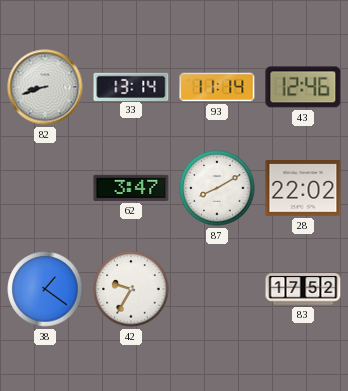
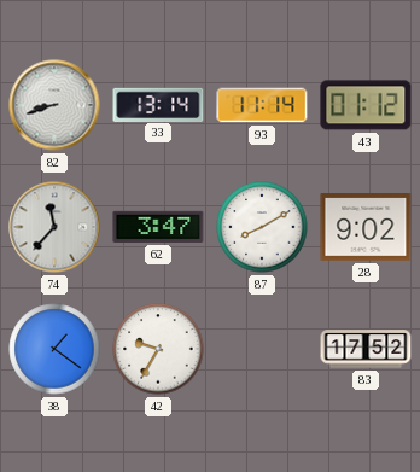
43: 12:46 -> 01:12
74: none -> 11:37
28: 22:02 -> 9:02
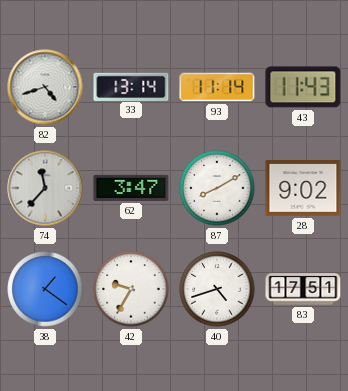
82: 8:42 -> 4:42
43: 01:12 -> 11:43
40: none -> 4:42
83: 17:52 -> 17:51
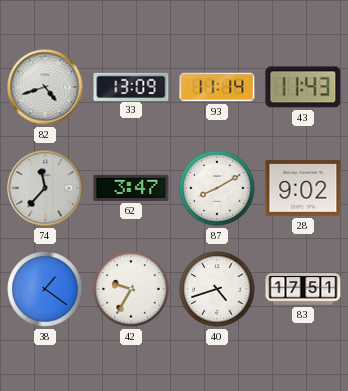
33: 13:14 -> 13:09
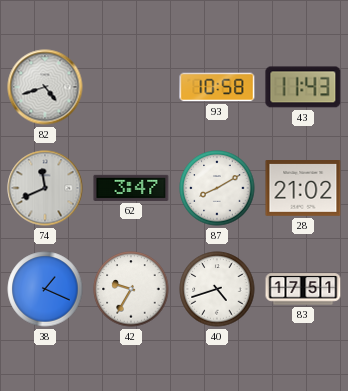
33: 13:09 -> none
93: 11:14 -> 10:58
74: 11:37 -> 11:41
28: 9:02 -> 21:02
38: 1:21 -> 1:19
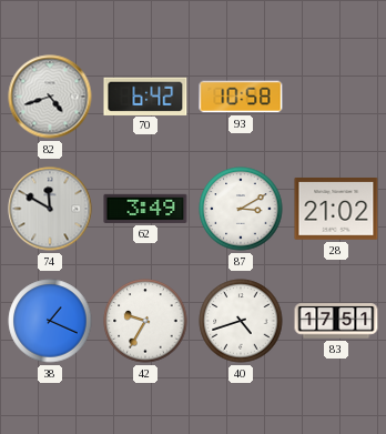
70: none -> 6:42
43: 11:43 -> none
74: 11:41 -> 11:50
62: 3:47 -> 3:49
87: 8:10 -> 3:10
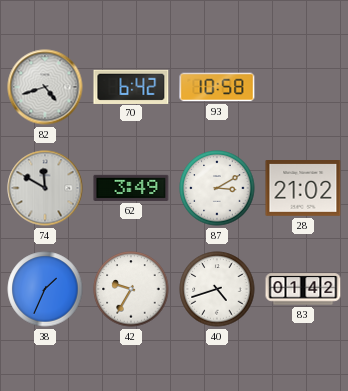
38: 1:19 -> 1:34
83: 17:51 -> 01:42
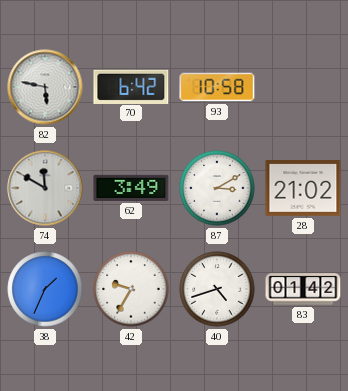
82: 4:42 -> 5:47
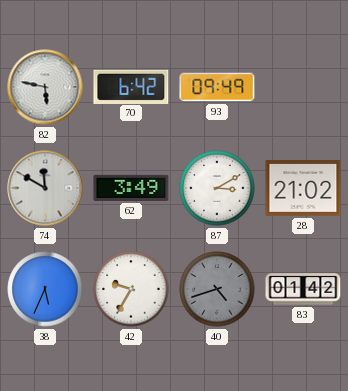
93: 10:58 -> 09:49
38: 1:34 -> 5:34
40 dial: white -> grey
